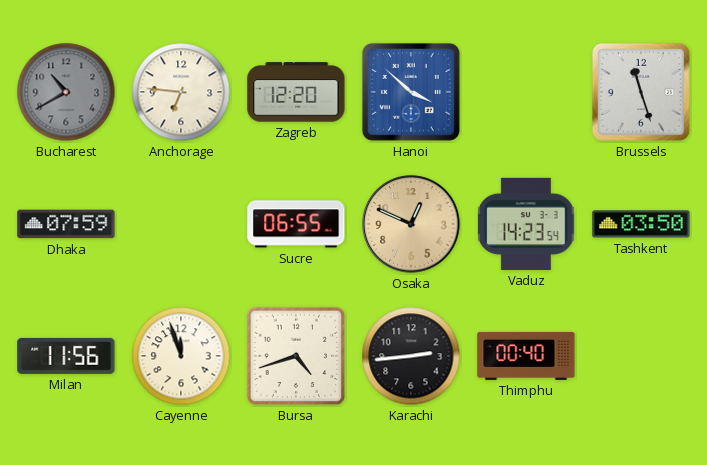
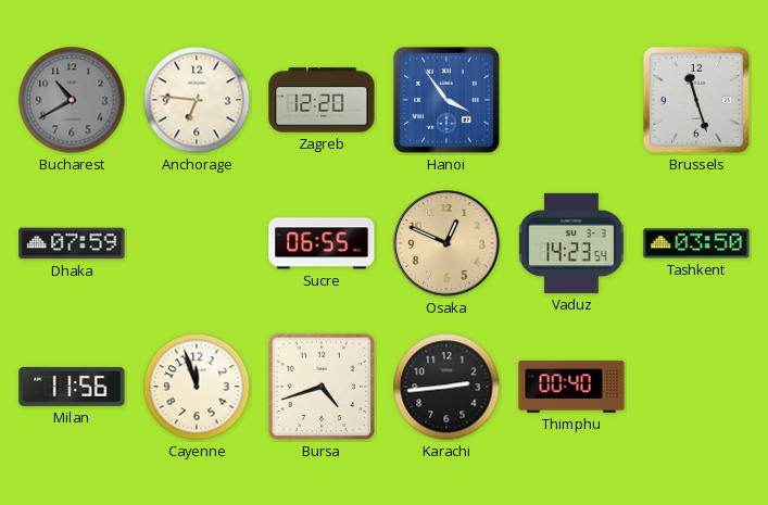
Hanoi: 3:52 -> 3:54
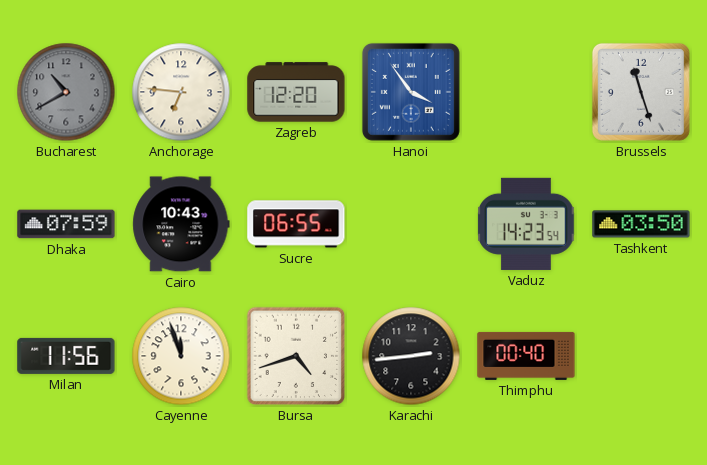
Cairo: none -> 10:43
Osaka: 12:49 -> none
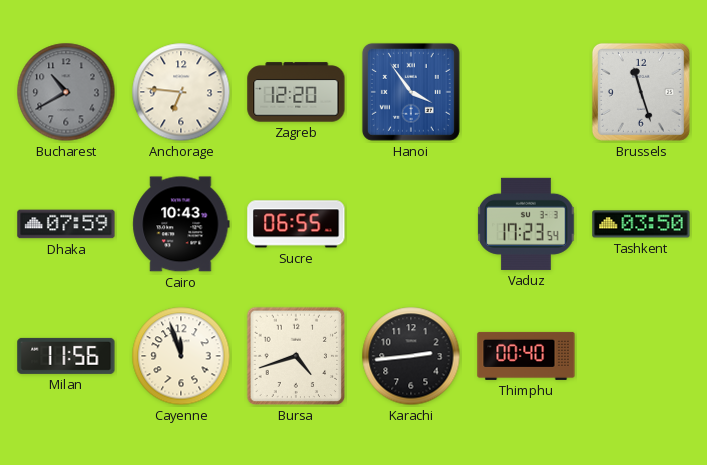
Vaduz: 14:23 -> 17:23
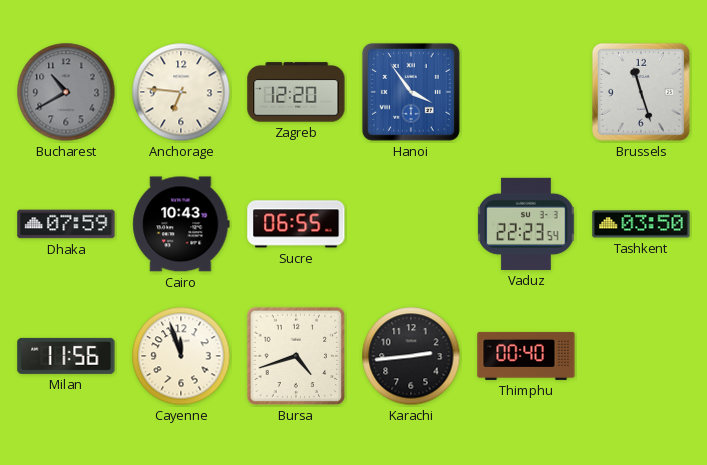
Vaduz: 17:23 -> 22:23
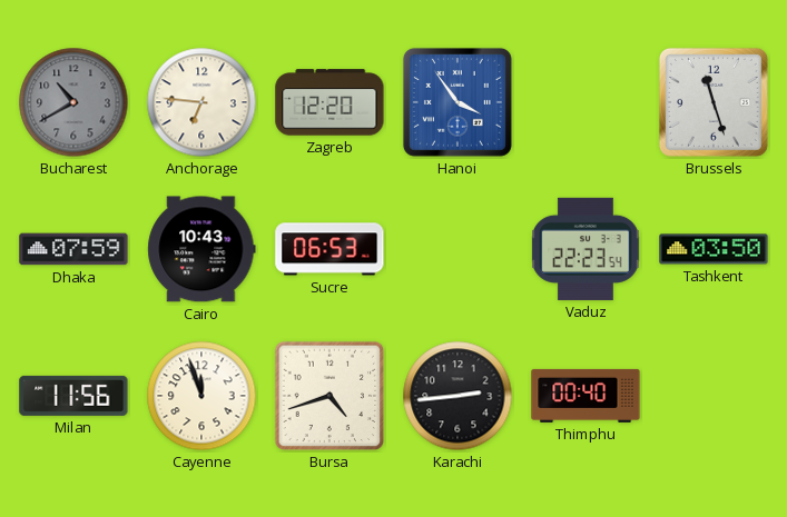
Sucre: 06:55 -> 06:53
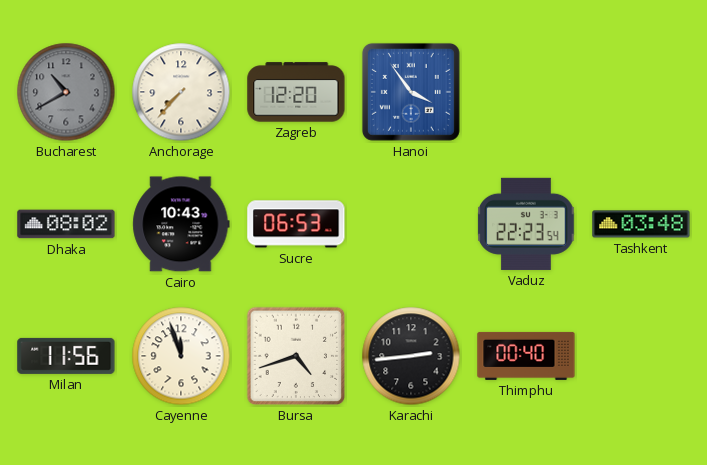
Anchorage: 6:46 -> 7:37
Brussels: 11:27 -> none
Dhaka: 07:59 -> 08:02
Tashkent: 03:50 -> 03:48
